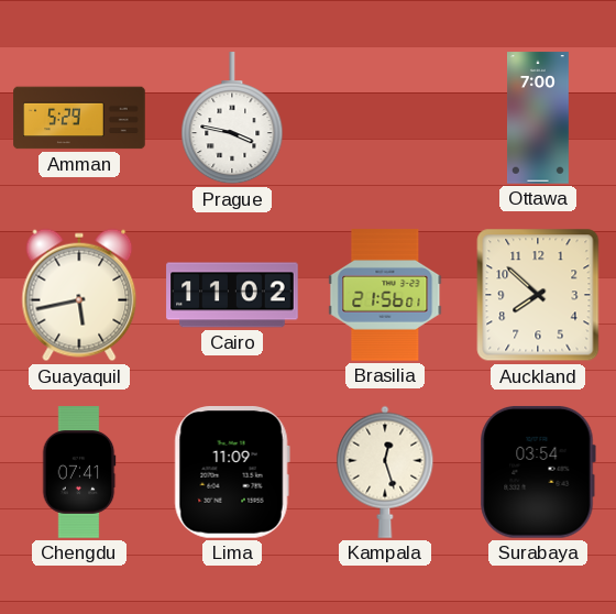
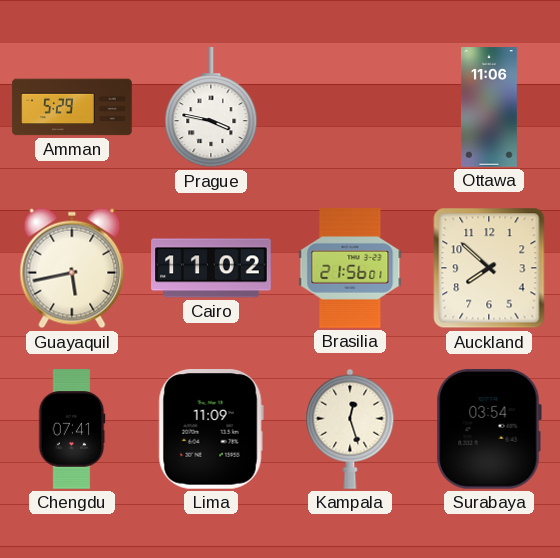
Ottawa: 7:00 -> 11:06
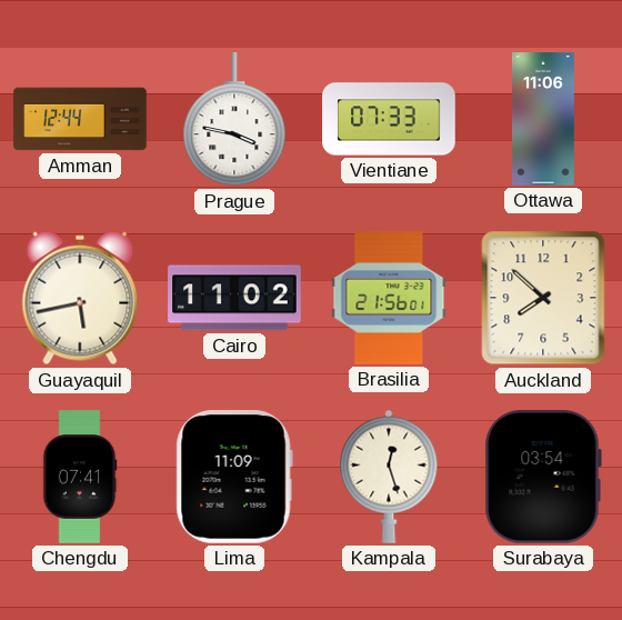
Amman: 5:29 -> 12:44
Vientiane: none -> 07:33
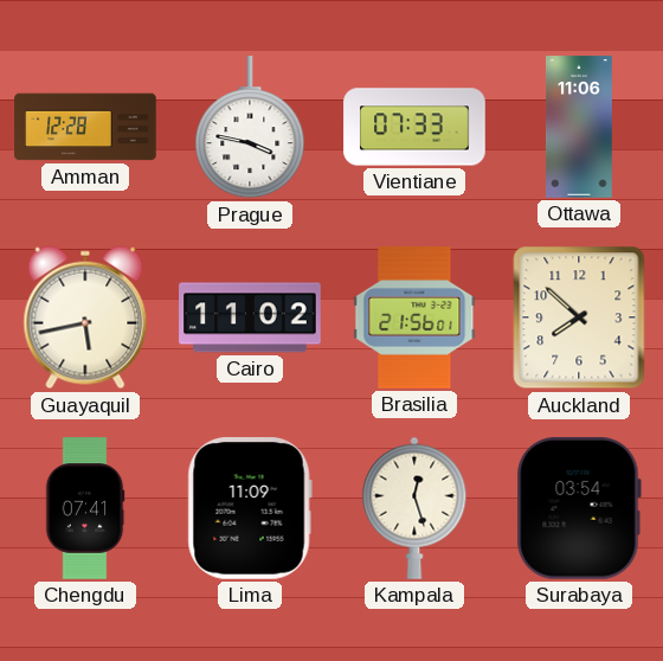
Amman: 12:44 -> 12:28
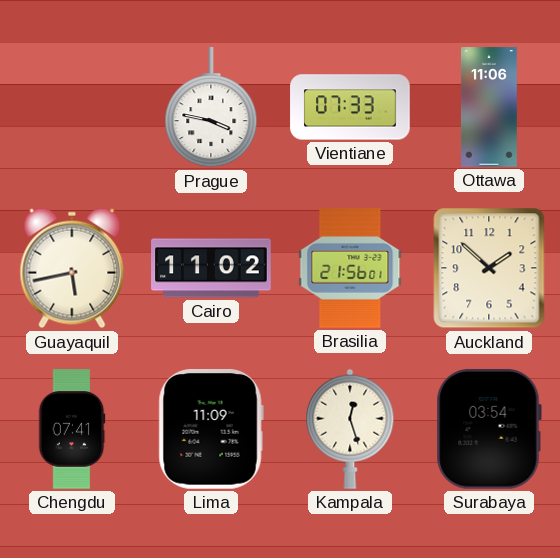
Amman: 12:28 -> none
Auckland: 7:52 -> 1:52
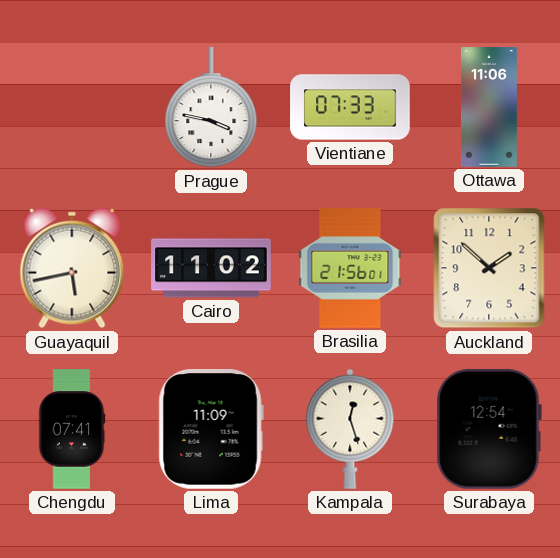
Surabaya: 03:54 -> 12:54
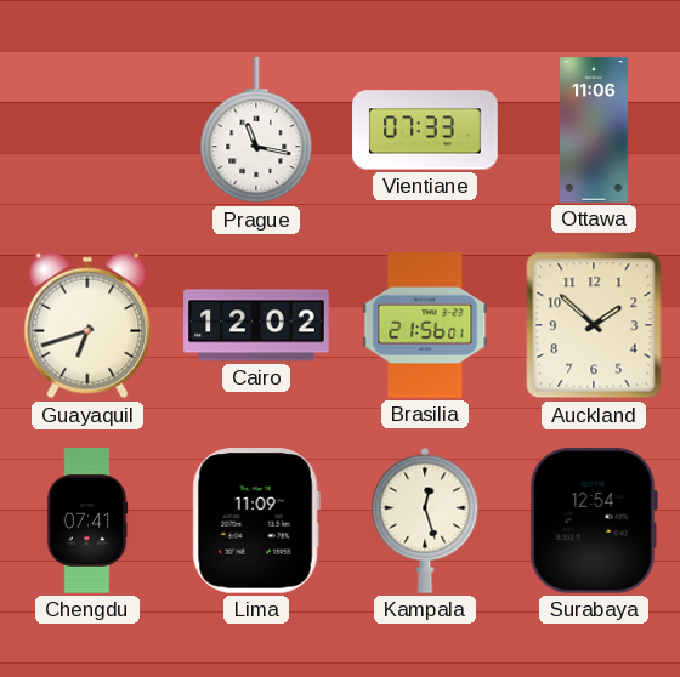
Prague: 3:47 -> 11:17
Guayaquil: 5:43 -> 6:42
Cairo: 11:02 -> 12:02
